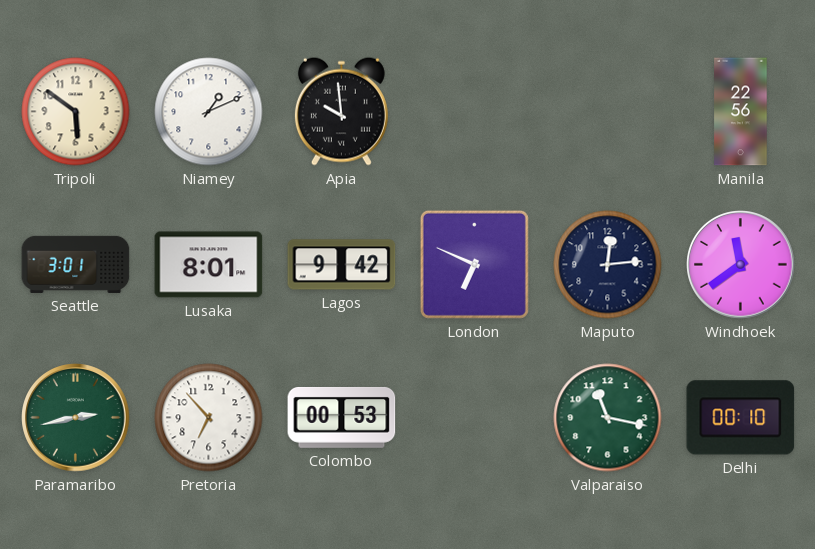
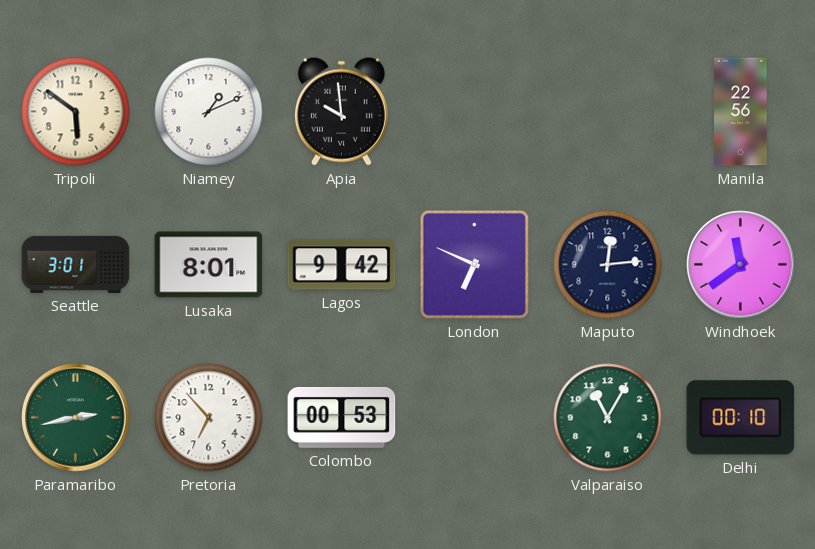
Valparaiso: 11:17 -> 11:05
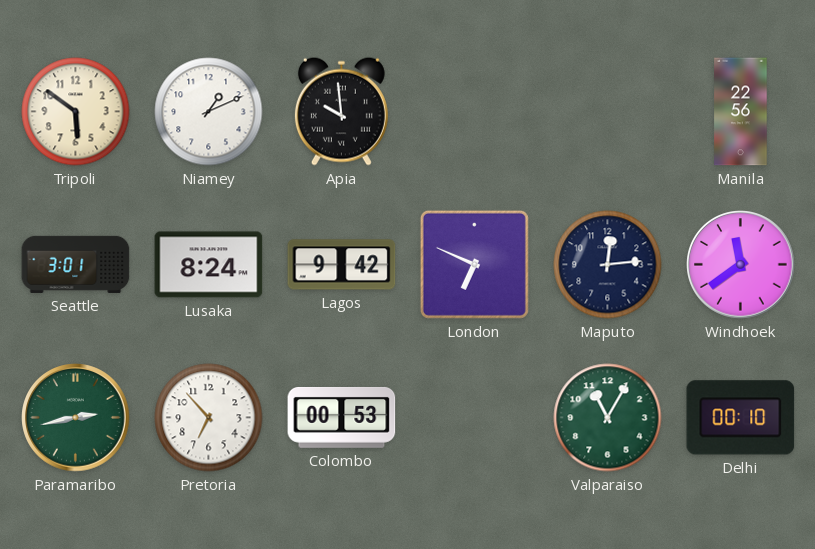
Lusaka: 8:01 -> 8:24
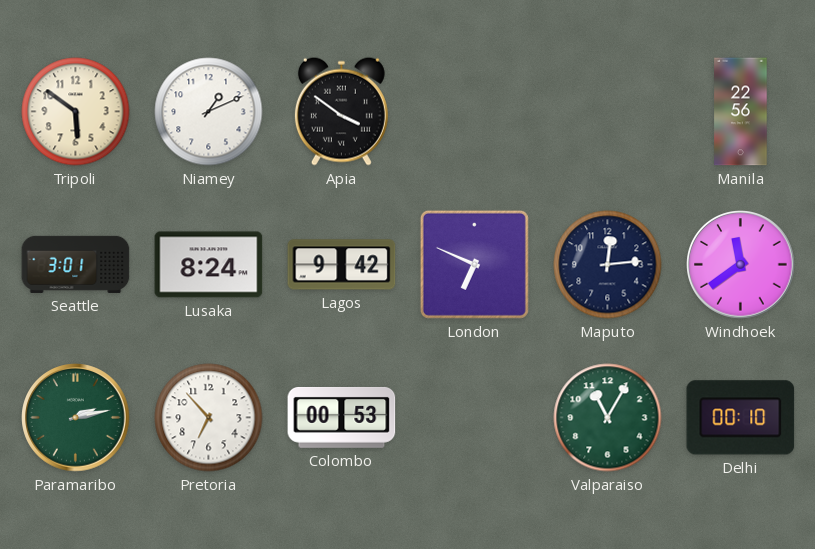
Apia: 9:59 -> 3:51
Paramaribo: 2:43 -> 2:13
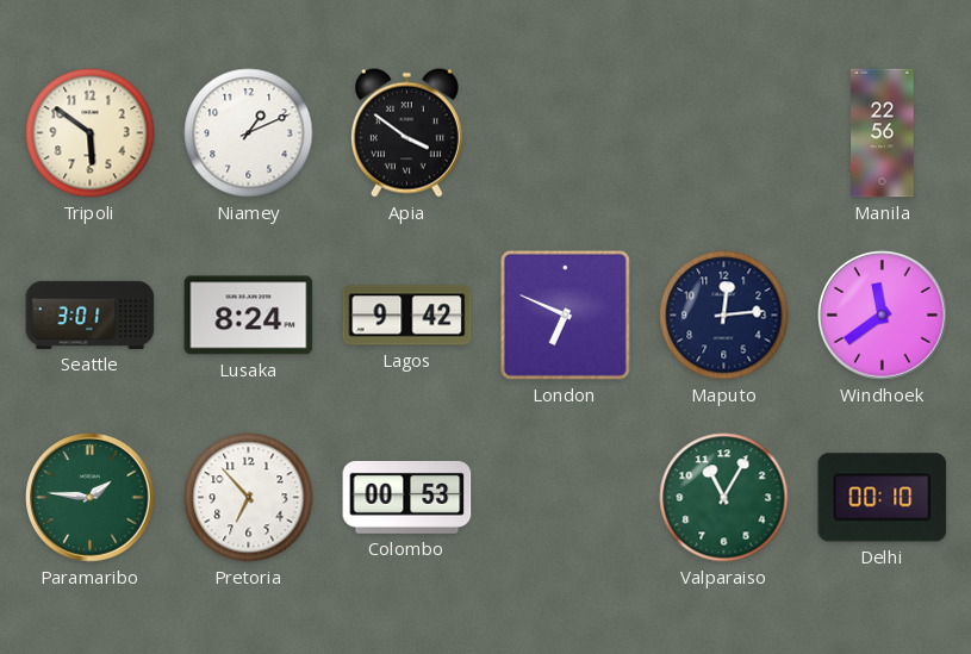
Paramaribo: 2:13 -> 1:46
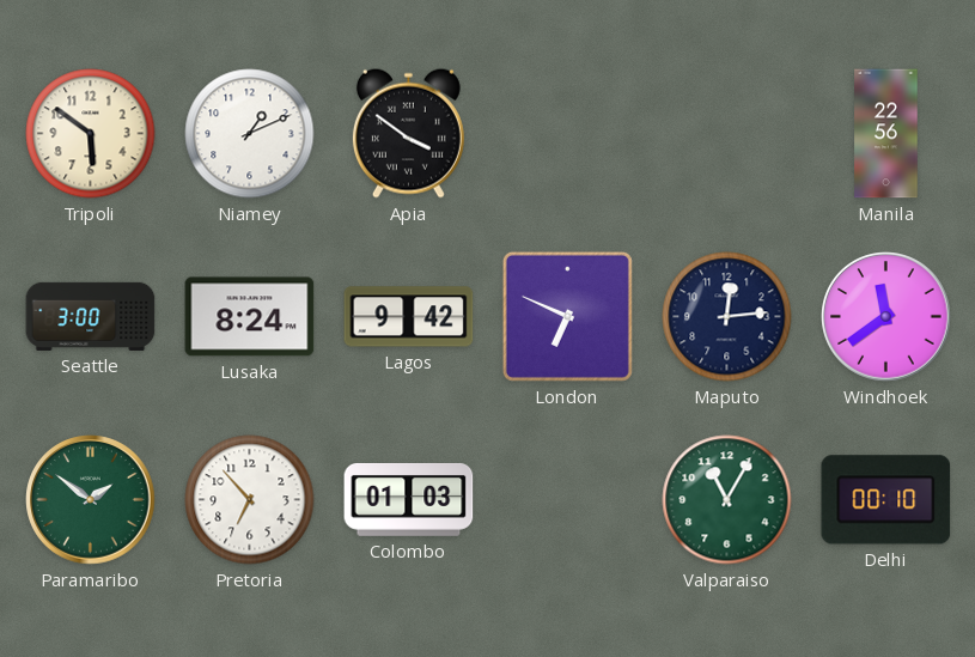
Seattle: 3:01 -> 3:00
Paramaribo: 1:46 -> 1:51
Colombo: 00:53 -> 01:03
